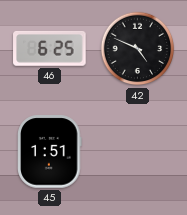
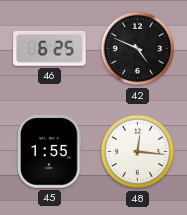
45: 1:51 -> 1:55
48: none -> 12:16
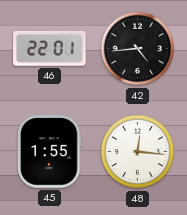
46: 6:25 -> 22:01
42: 4:49 -> 4:44
